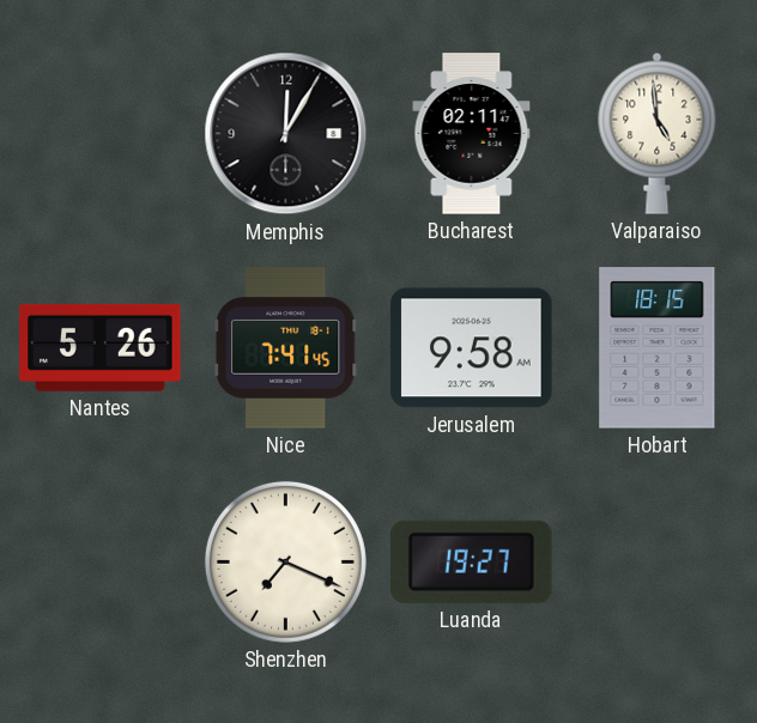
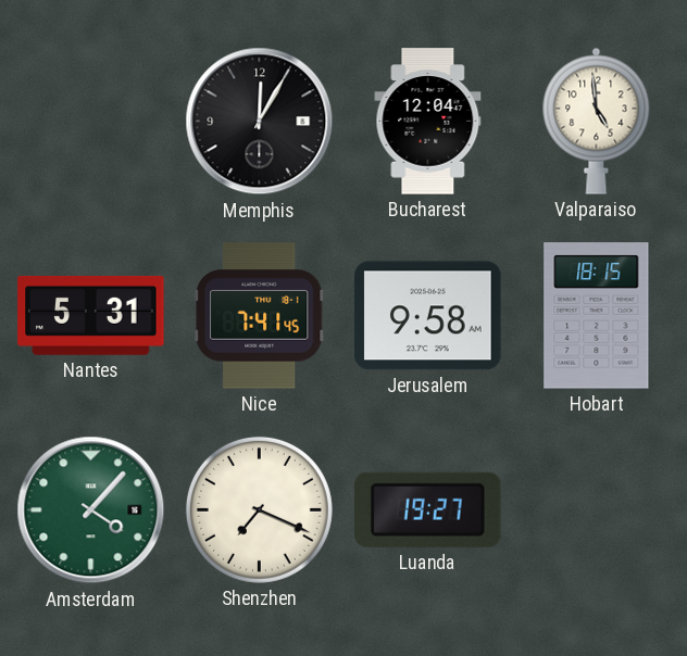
Bucharest: 02:11 -> 12:04
Nantes: 5:26 -> 5:31
Amsterdam: none -> 4:07
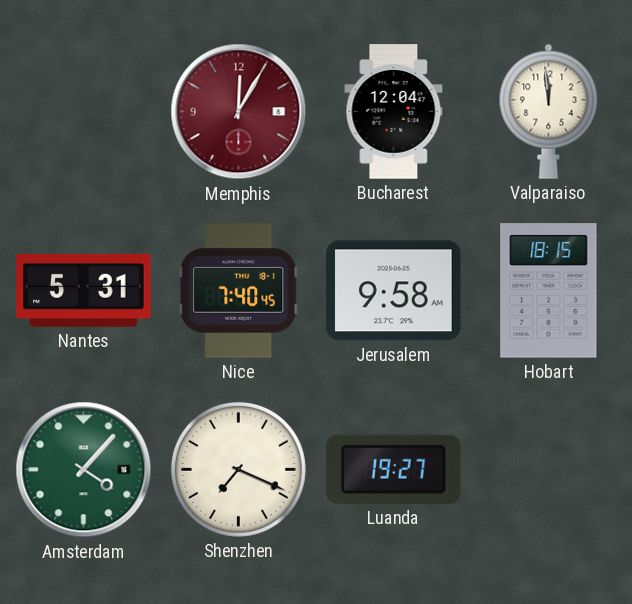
Memphis dial: black -> burgundy
Valparaiso: 4:59 -> 11:59
Nice: 7:41 -> 7:40
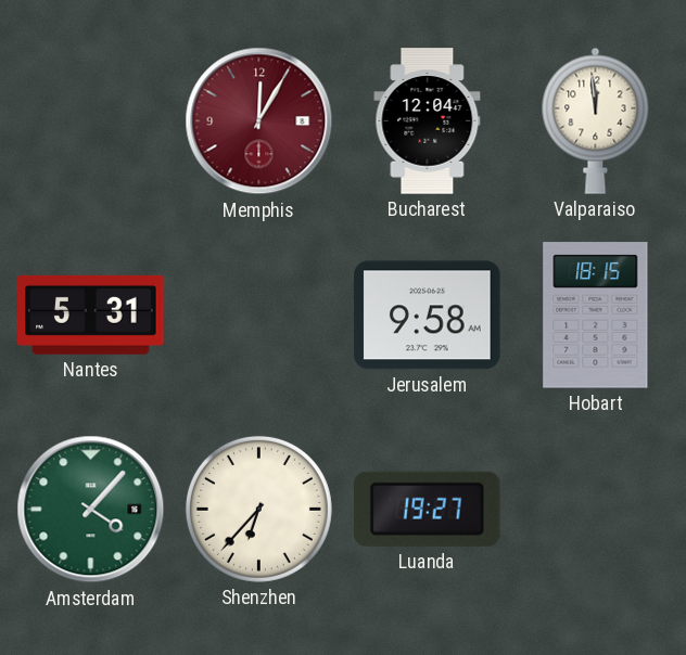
Nice: 7:40 -> none
Shenzhen: 7:19 -> 6:37
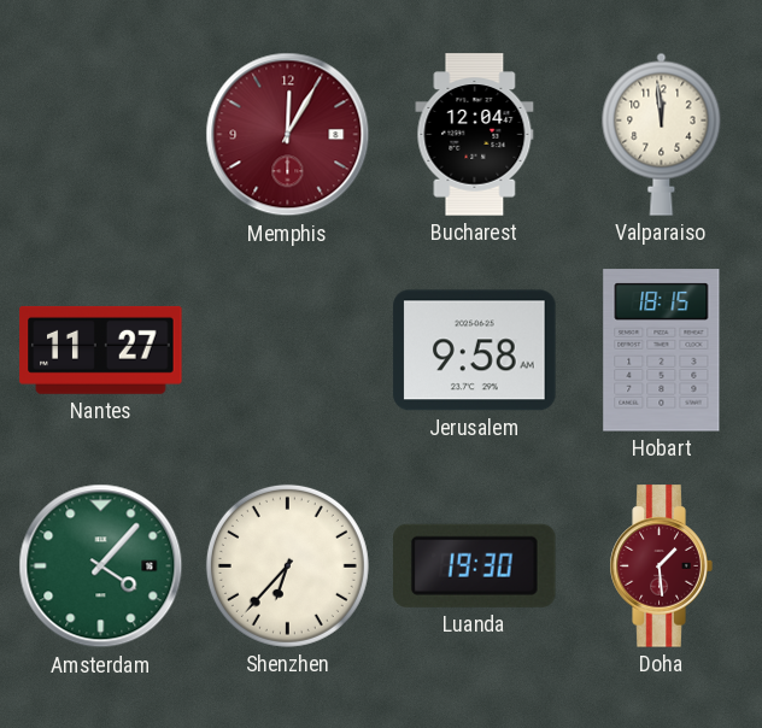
Nantes: 5:31 -> 11:27
Luanda: 19:27 -> 19:30
Doha: none -> 1:29
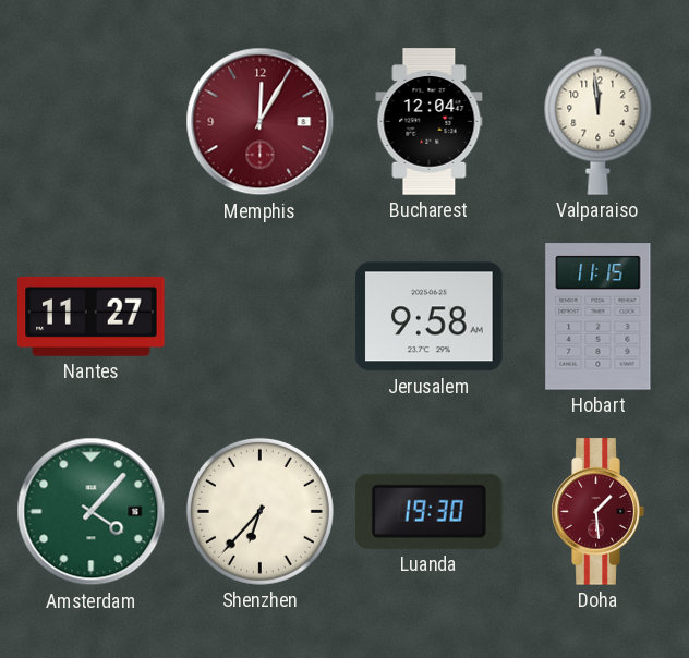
Hobart: 18:15 -> 11:15
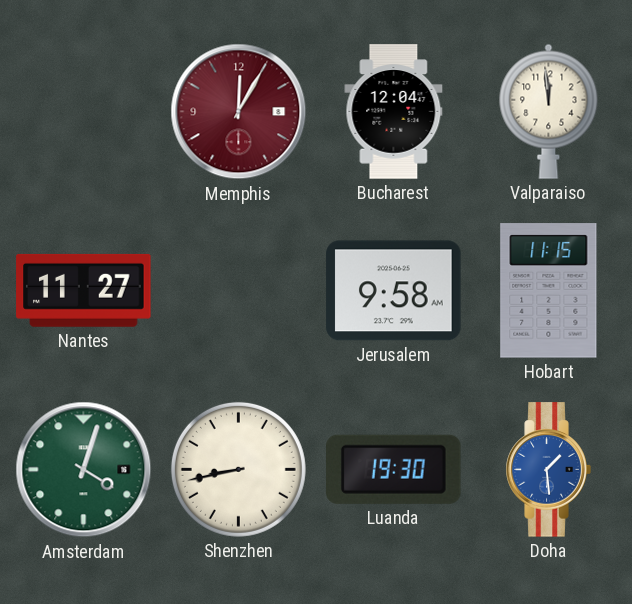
Amsterdam: 4:07 -> 4:03
Shenzhen: 6:37 -> 8:43
Doha dial: burgundy -> blue
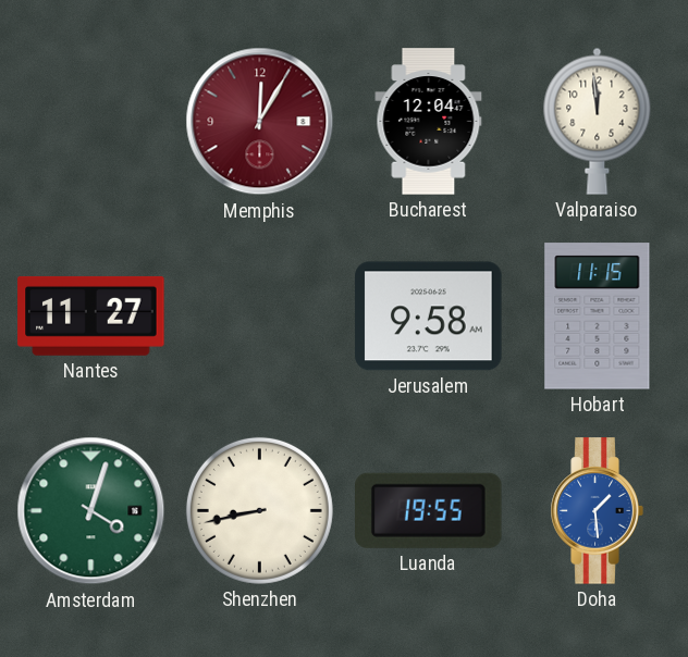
Luanda: 19:30 -> 19:55
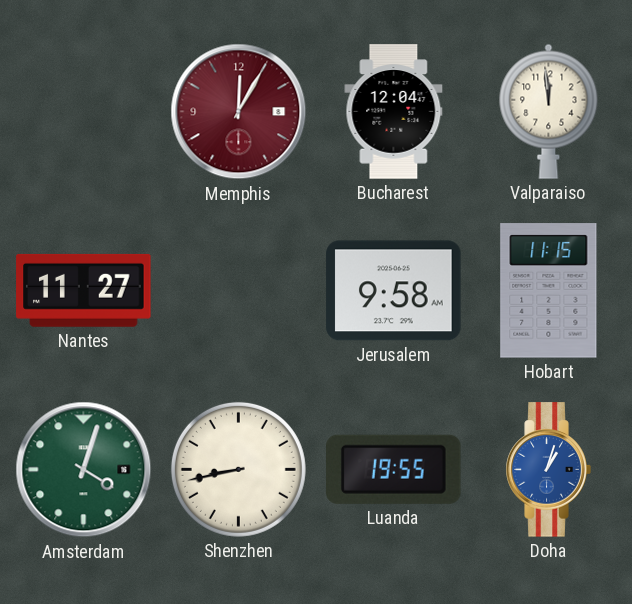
Doha: 1:29 -> 1:03
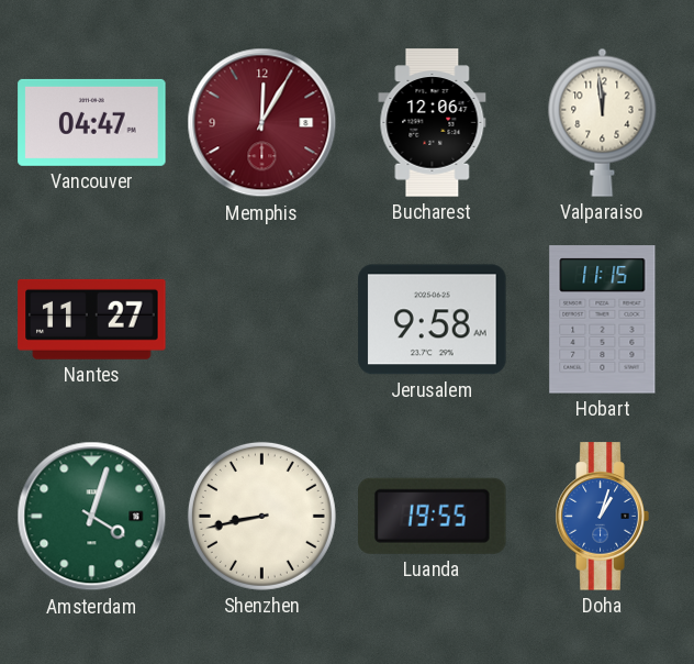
Vancouver: none -> 04:47
Bucharest: 12:04 -> 12:06
